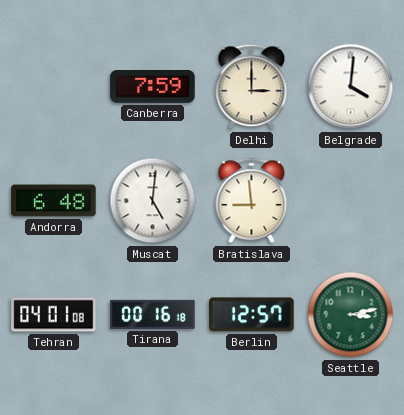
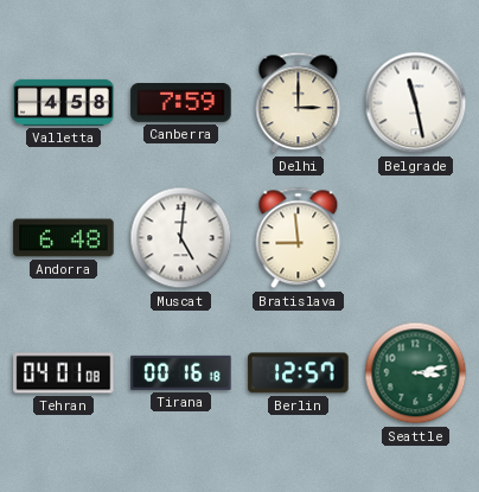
Valletta: none -> 4:58
Belgrade: 4:01 -> 11:28
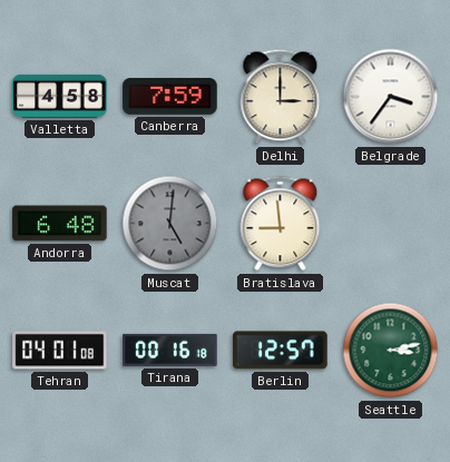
Belgrade: 11:28 -> 3:36
Muscat dial: white -> grey
